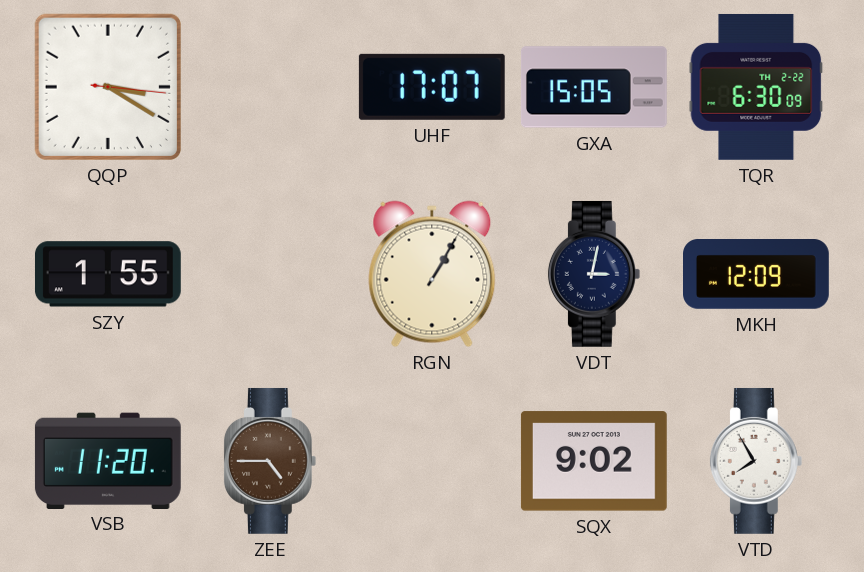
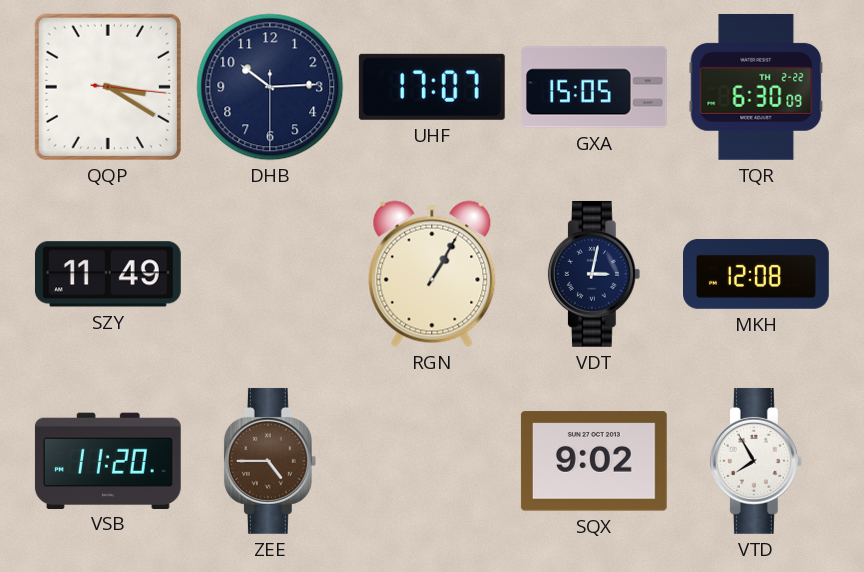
DHB: none -> 10:14
SZY: 1:55 -> 11:49
MKH: 12:09 -> 12:08
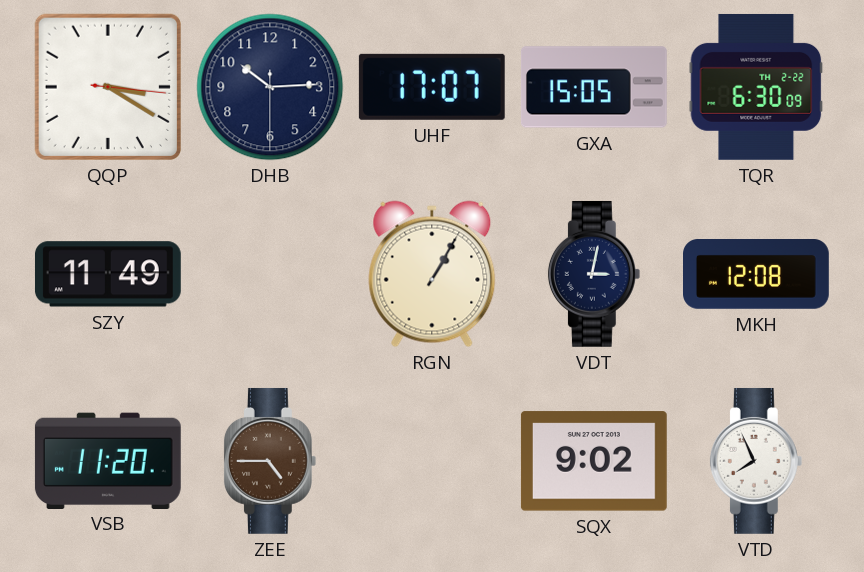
VTD: 7:55 -> 7:56
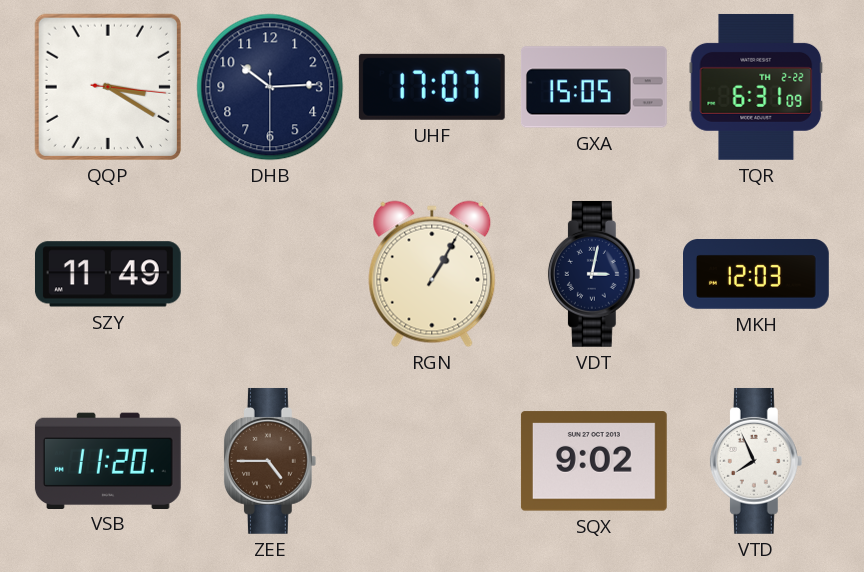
TQR: 6:30 -> 6:31
MKH: 12:08 -> 12:03
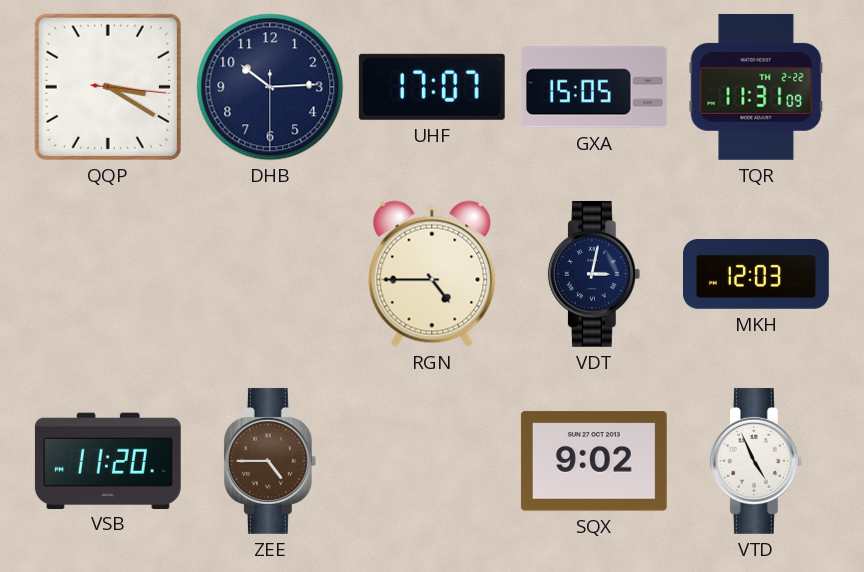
TQR: 6:31 -> 11:31
SZY: 11:49 -> none
RGN: 1:05 -> 4:45
VTD: 7:56 -> 4:56
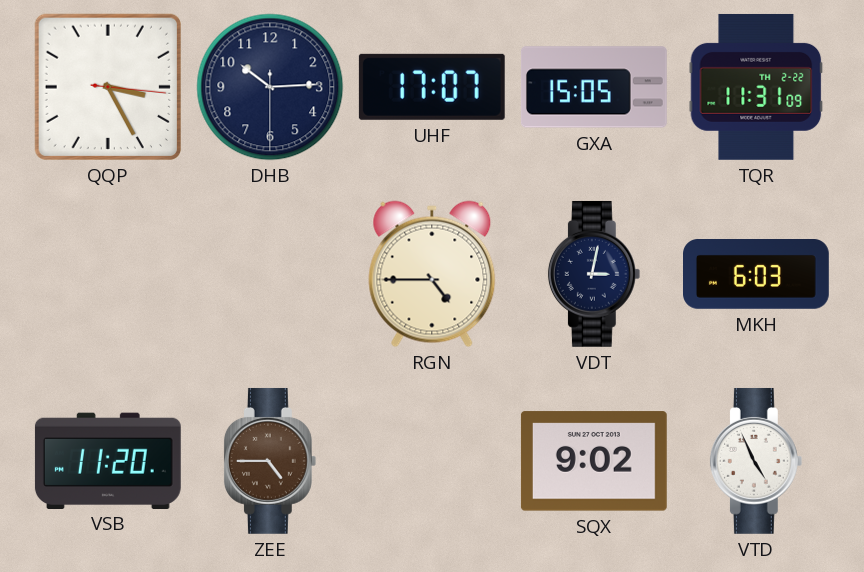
QQP: 3:20 -> 3:25
MKH: 12:03 -> 6:03
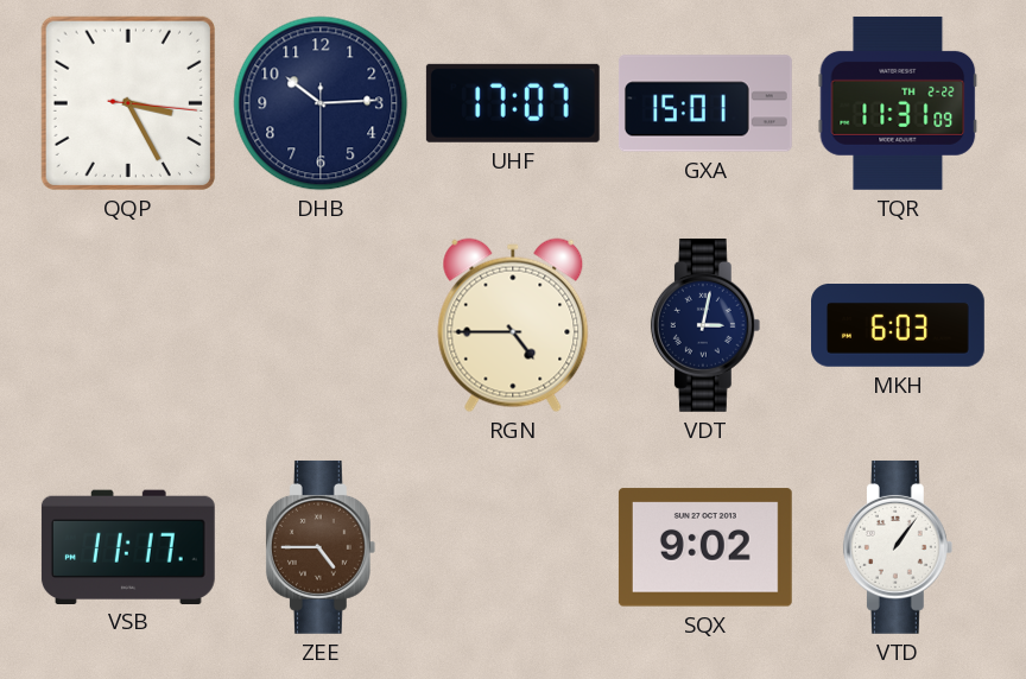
GXA: 15:05 -> 15:01
VSB: 11:20 -> 11:17
VTD: 4:56 -> 1:06
